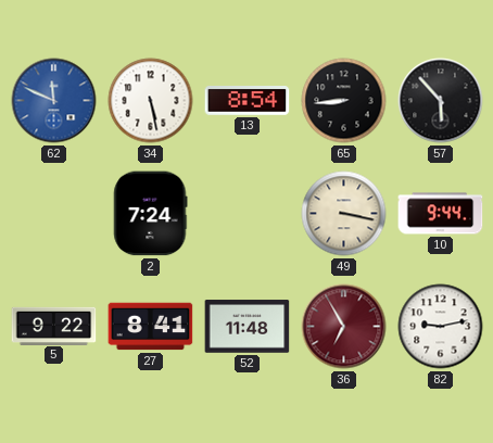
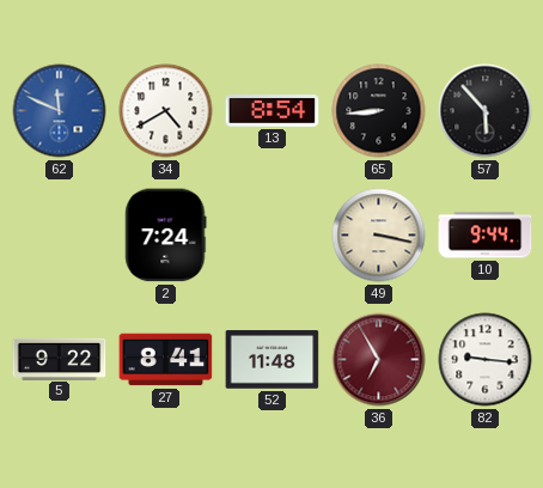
34: 5:28 -> 4:40
82: 9:13 -> 9:16
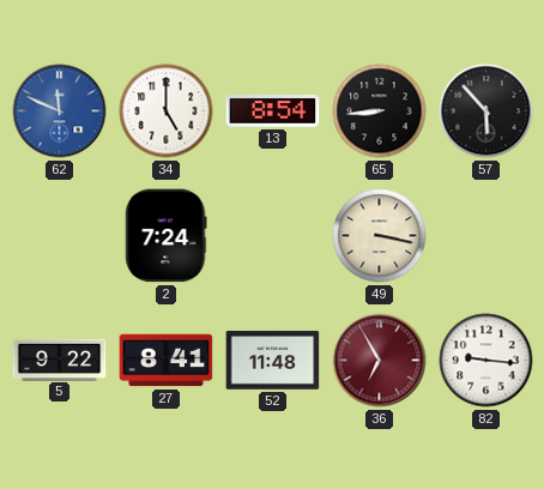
34: 4:40 -> 5:00
10: 9:44 -> none
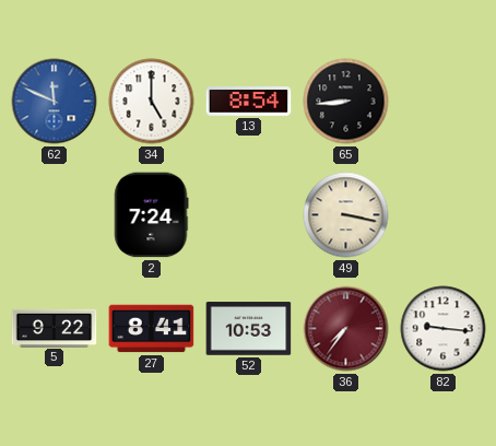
57: 5:53 -> none
52: 11:48 -> 10:53
36: 6:55 -> 7:36
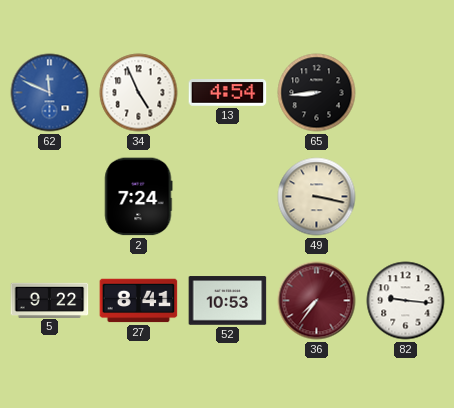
34: 5:00 -> 4:56
13: 8:54 -> 4:54
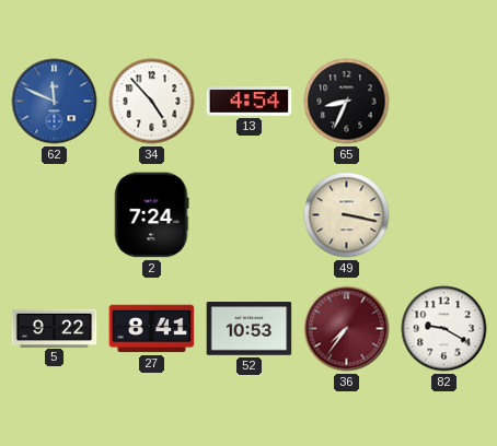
34: 4:56 -> 4:53
65: 8:44 -> 8:34
82: 9:16 -> 9:20
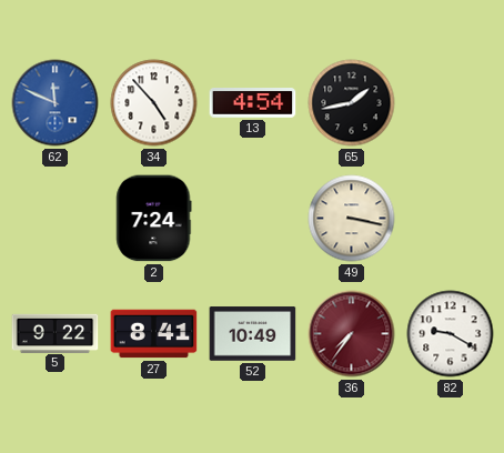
65: 8:34 -> 1:43
52: 10:53 -> 10:49
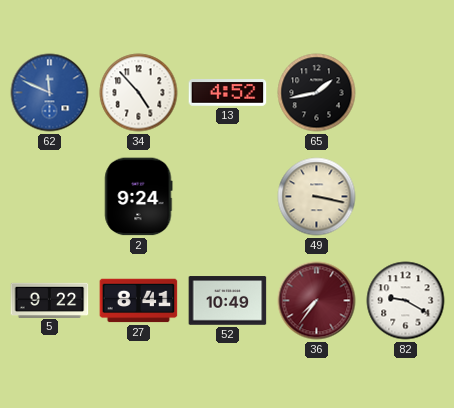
13: 4:54 -> 4:52
2: 7:24 -> 9:24
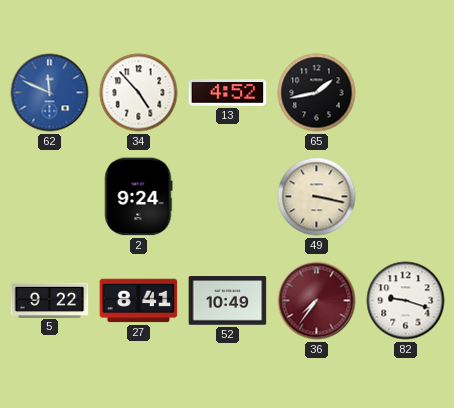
82: 9:20 -> 9:18
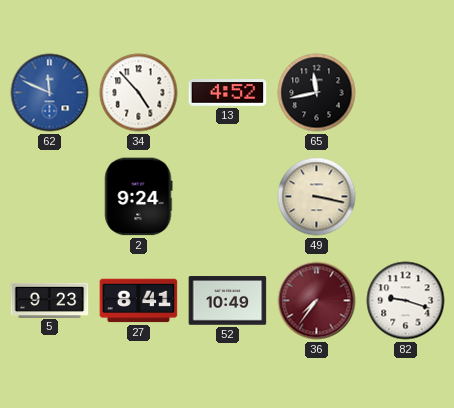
65: 1:43 -> 11:43
5: 9:22 -> 9:23
